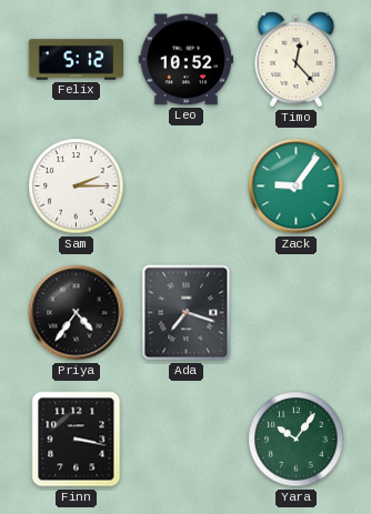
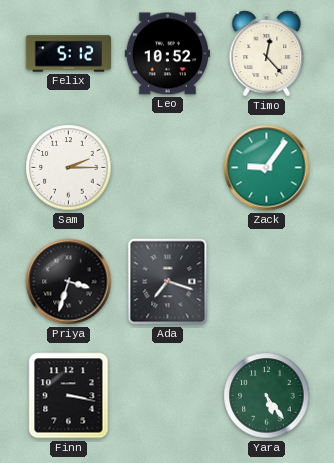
Priya: 4:36 -> 3:33
Yara: 10:06 -> 5:24
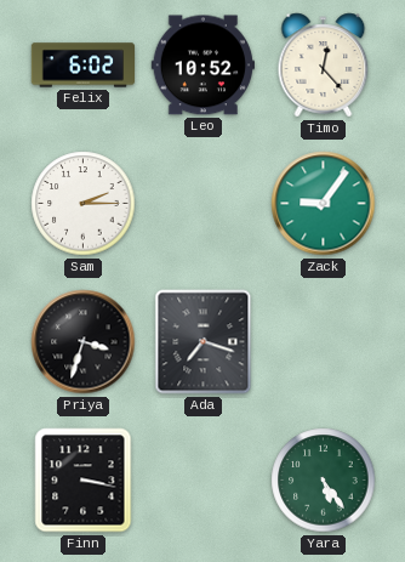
Felix: 5:12 -> 6:02
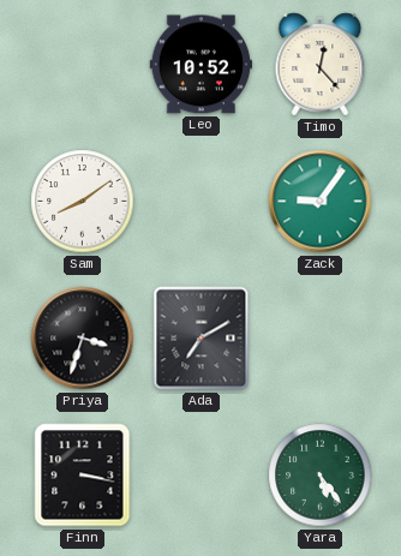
Felix: 6:02 -> none
Sam: 2:15 -> 8:09
Ada: 7:18 -> 7:10
